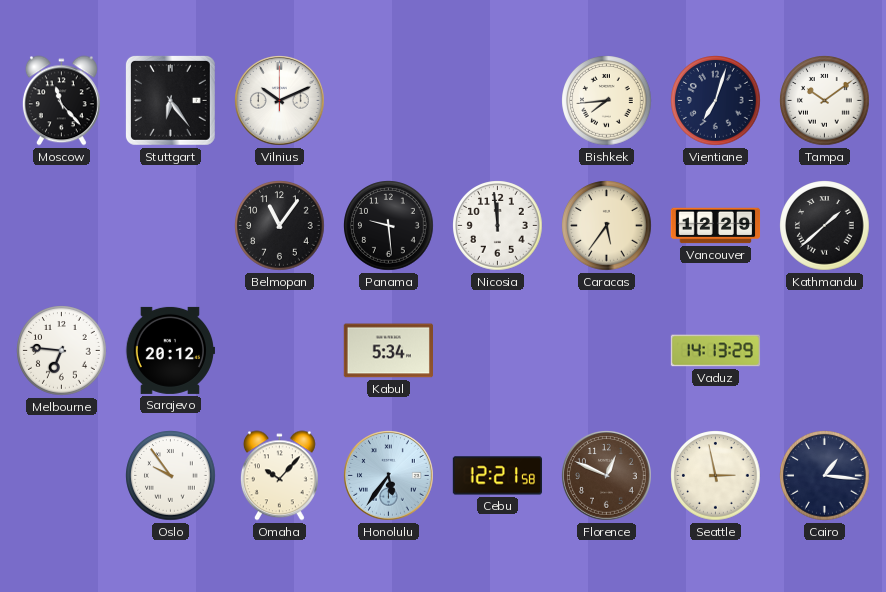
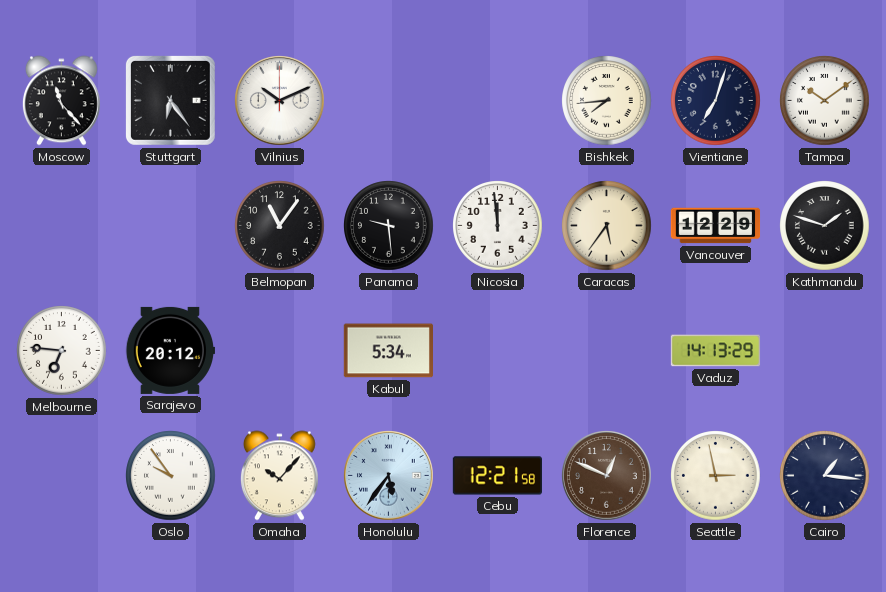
Kathmandu: 1:38 -> 1:48
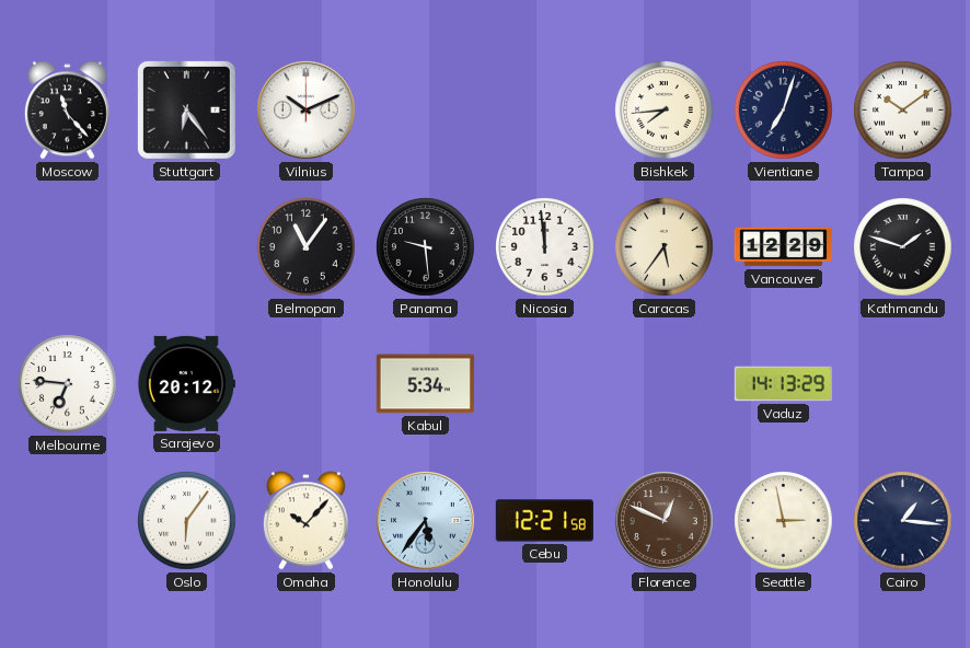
Oslo: 9:54 -> 6:06
